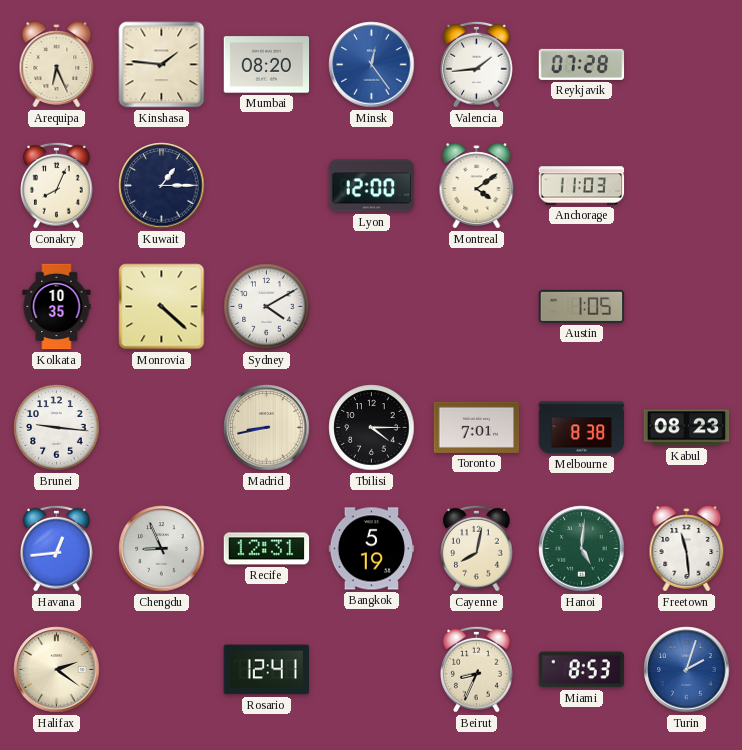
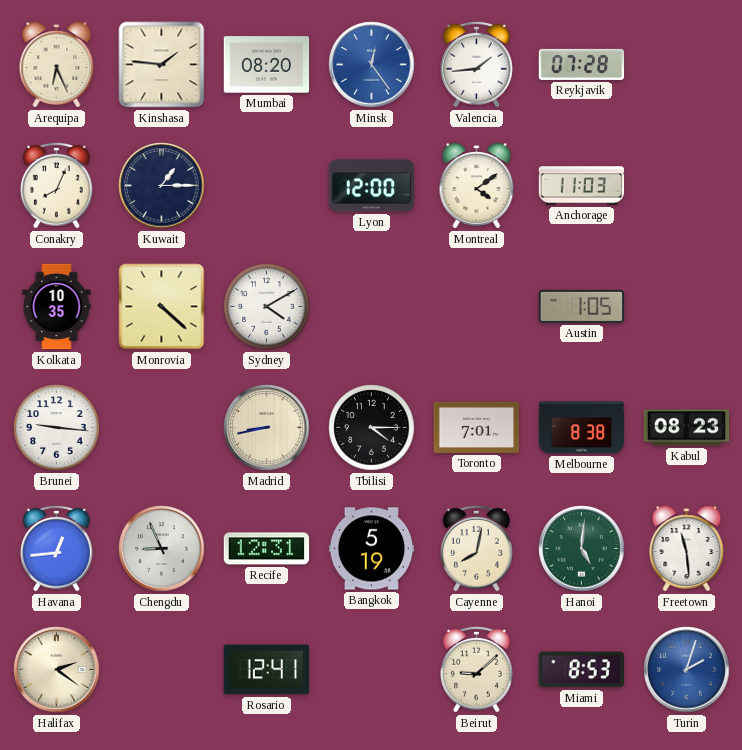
Beirut: 8:34 -> 9:08
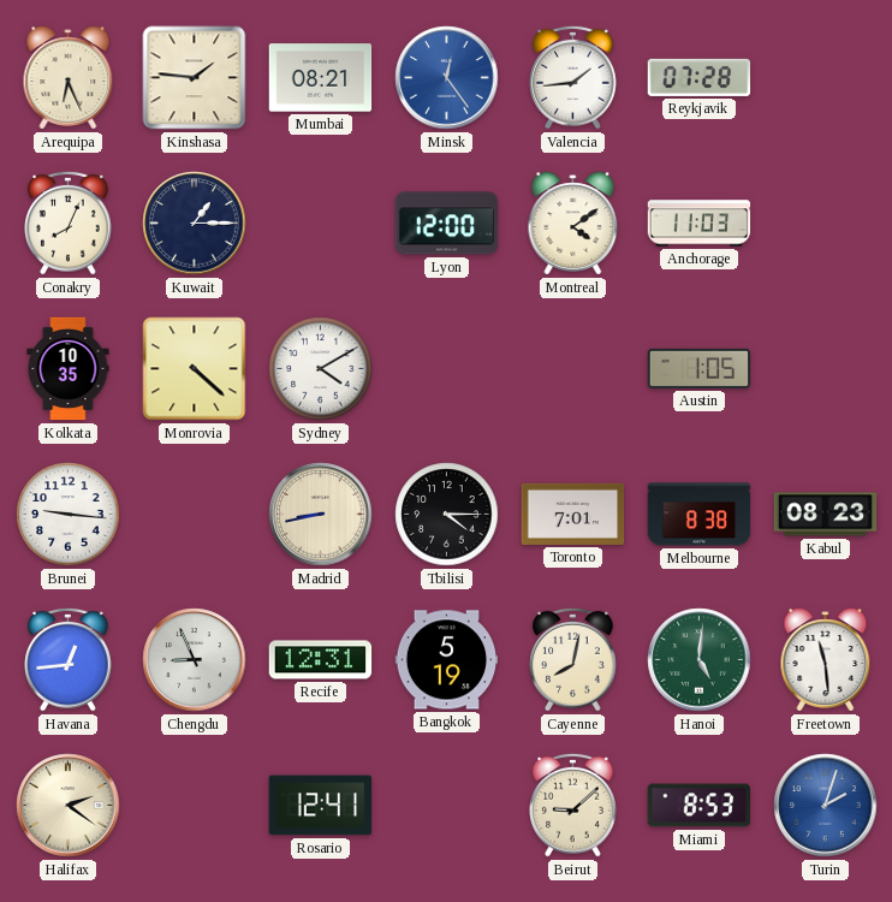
Mumbai: 08:20 -> 08:21
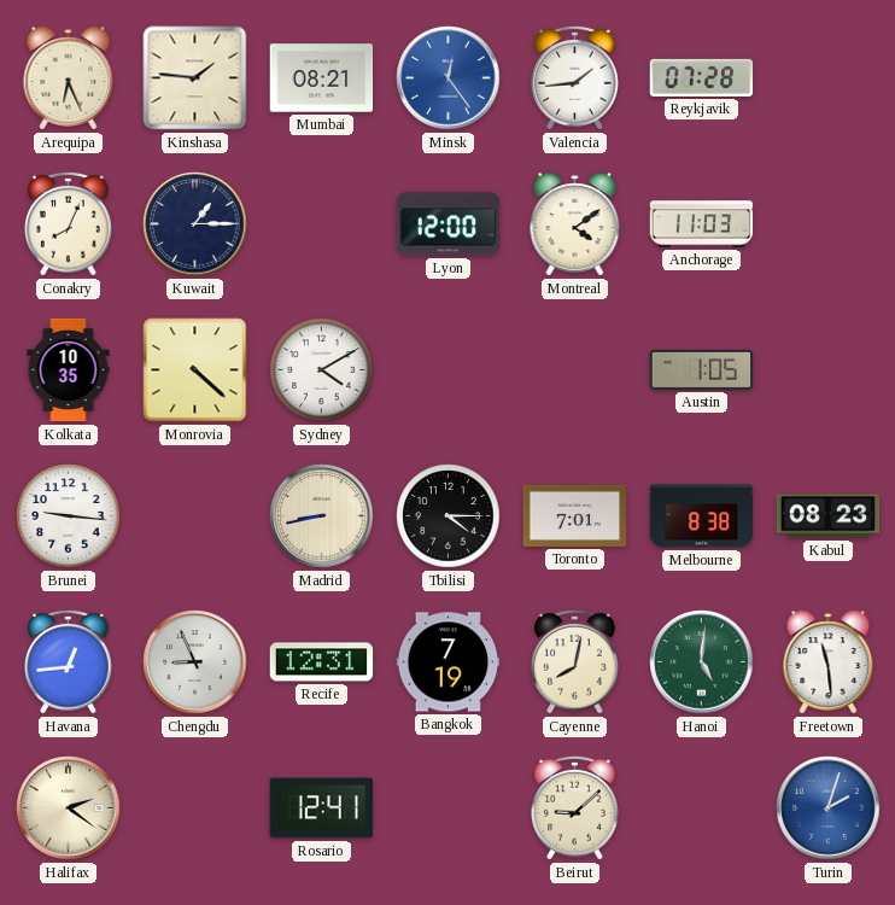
Bangkok: 5:19 -> 7:19
Miami: 8:53 -> none
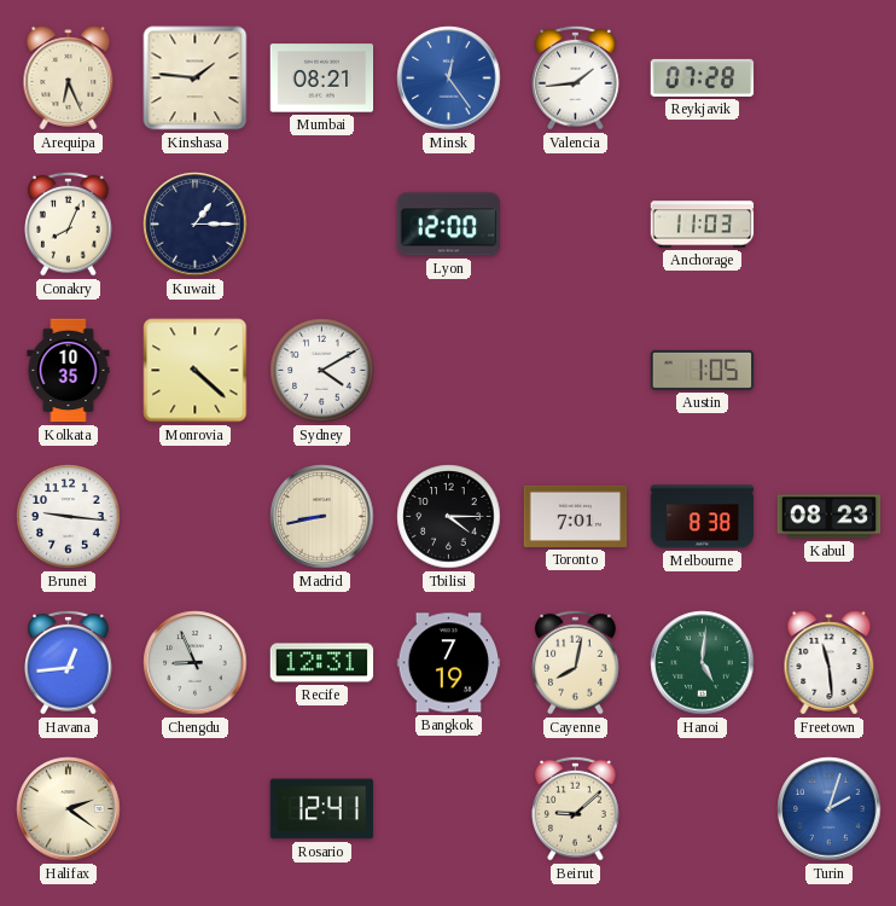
Montreal: 4:09 -> none
